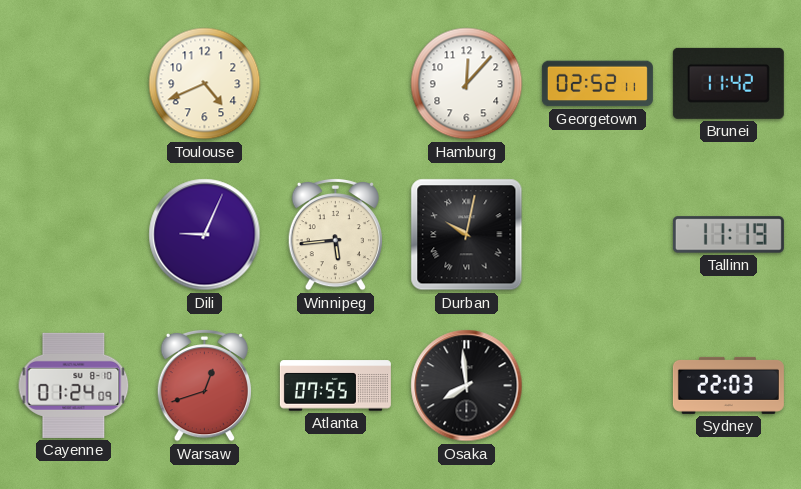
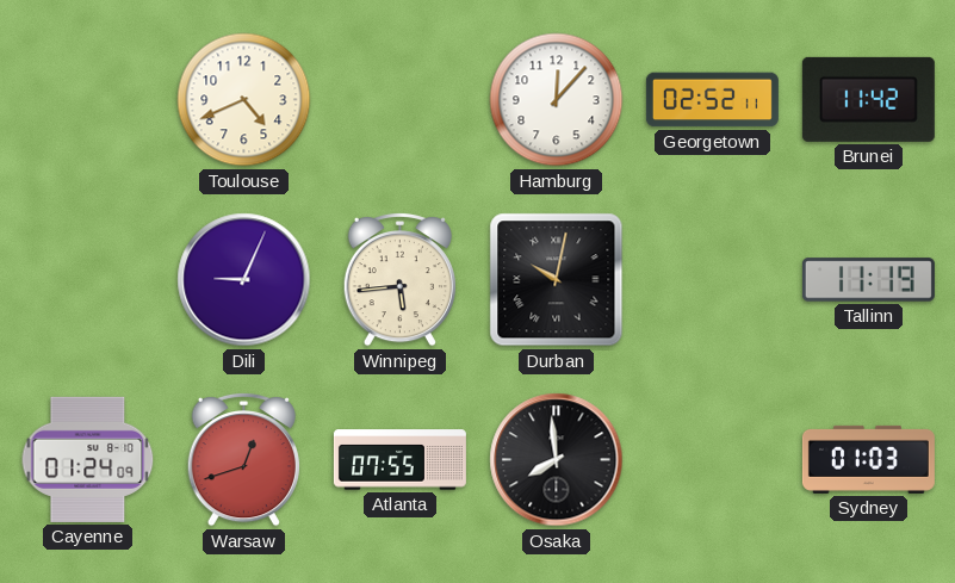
Sydney: 22:03 -> 01:03
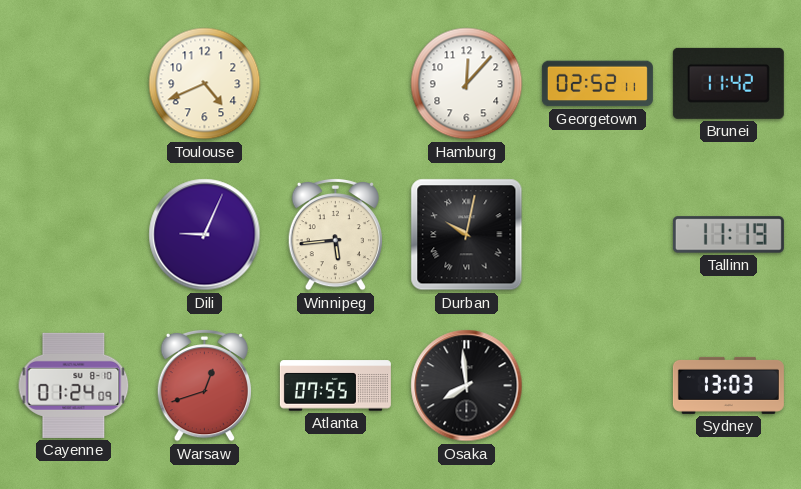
Sydney: 01:03 -> 13:03
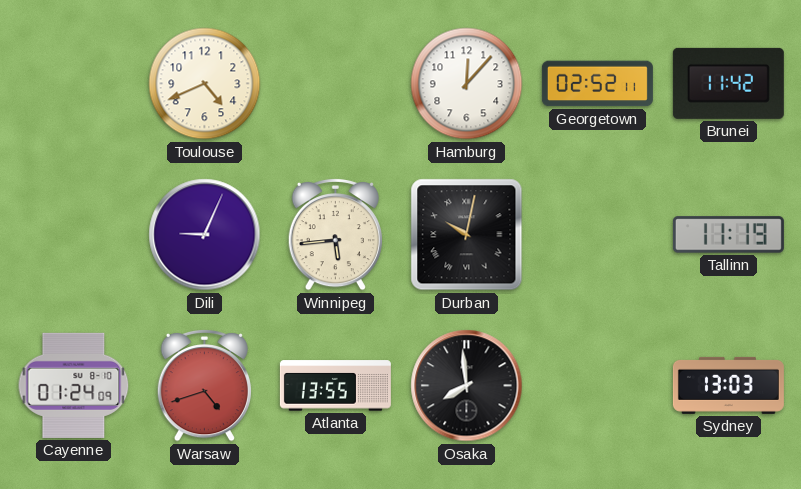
Warsaw: 12:42 -> 4:42
Atlanta: 07:55 -> 13:55
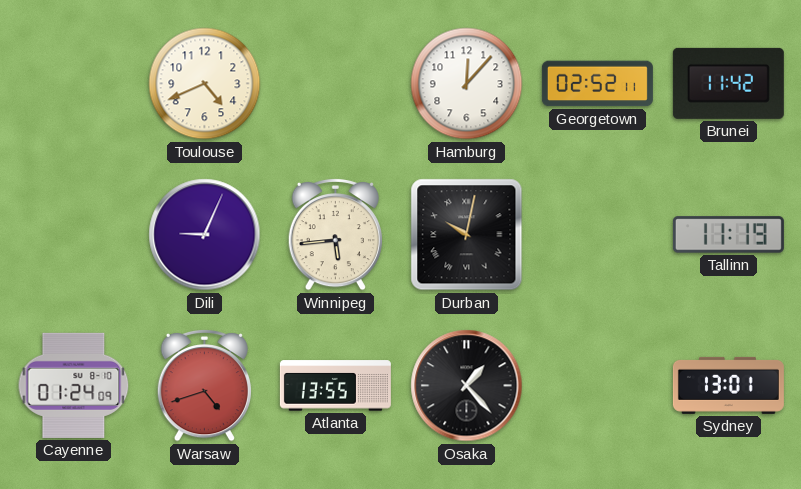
Osaka: 7:59 -> 1:23
Sydney: 13:03 -> 13:01
